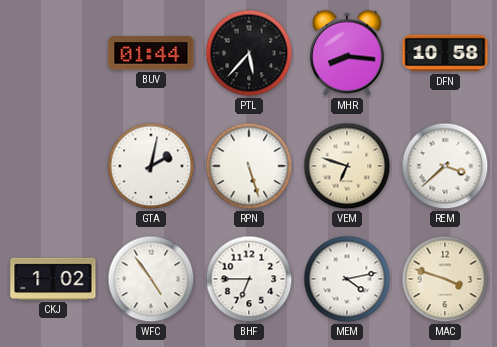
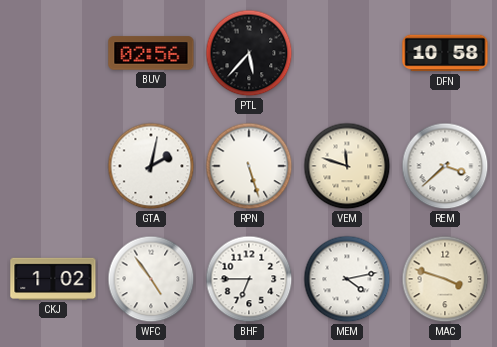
BUV: 01:44 -> 02:56
MHR: 8:16 -> none
VEM: 6:48 -> 11:48
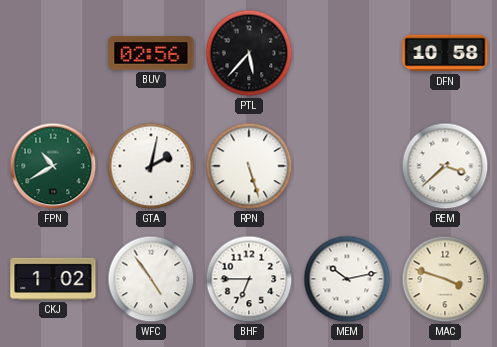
FPN: none -> 10:40
VEM: 11:48 -> none
MEM: 4:13 -> 10:13
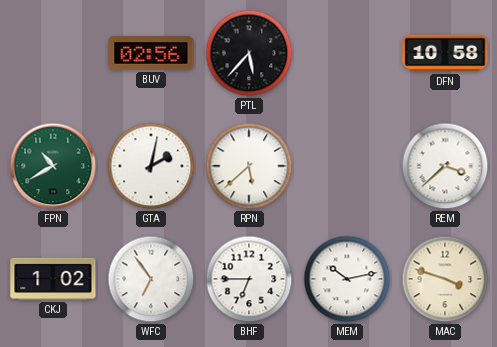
RPN: 5:27 -> 5:38
WFC: 4:54 -> 6:54
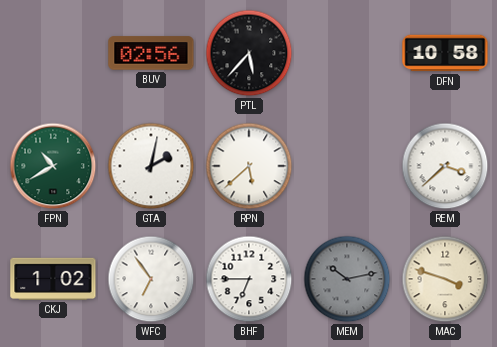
MEM dial: white -> grey
